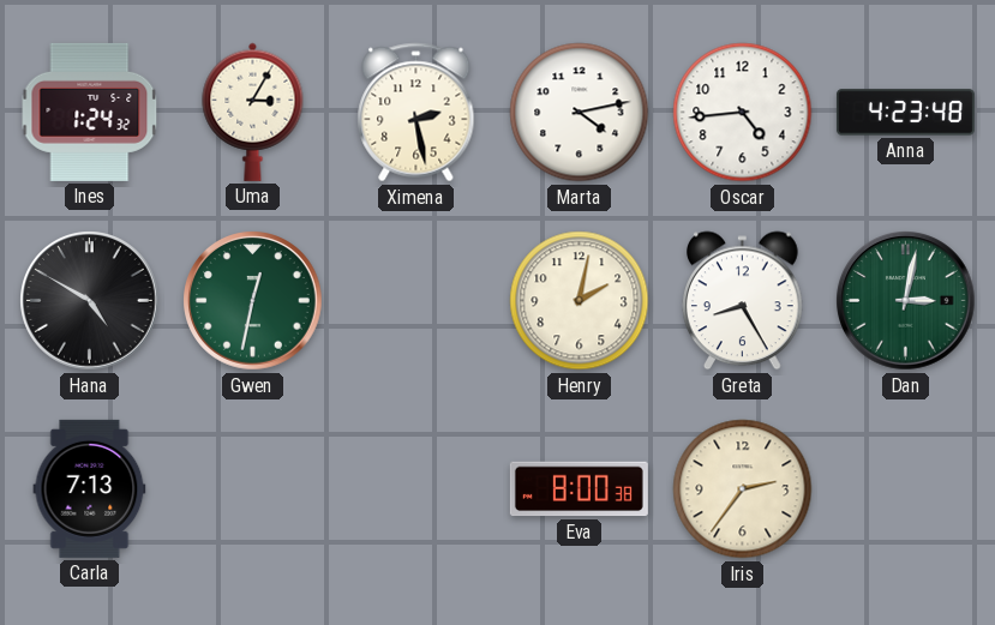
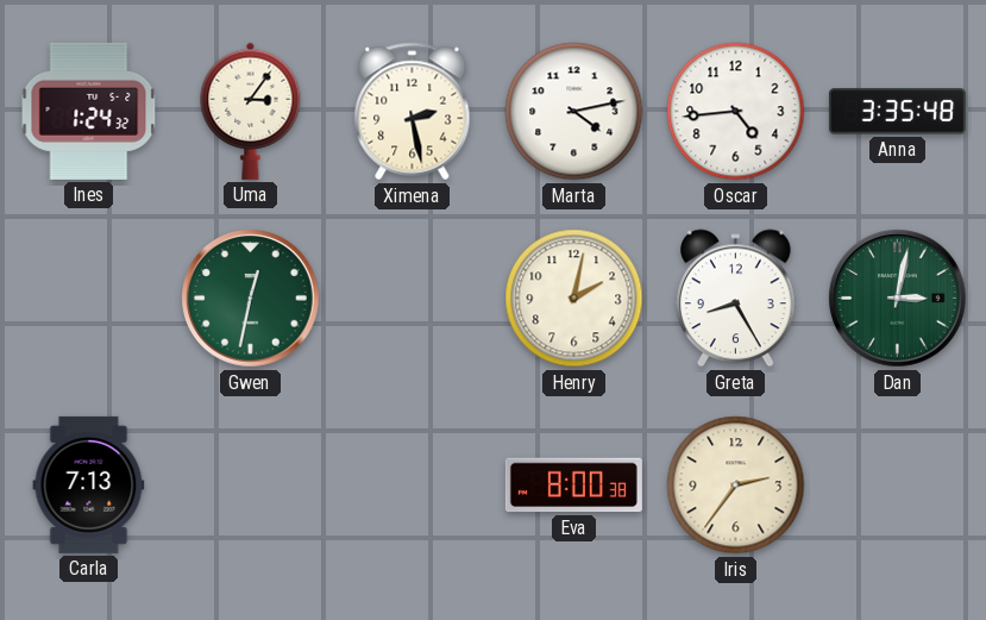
Uma: 3:05 -> 3:06
Anna: 4:23 -> 3:35
Hana: 4:50 -> none
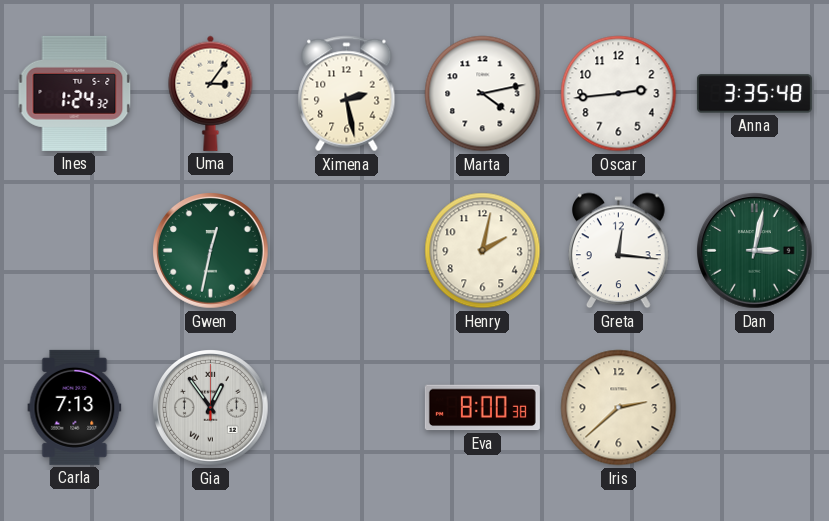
Oscar: 4:44 -> 2:44
Greta: 8:25 -> 12:16
Gia: none -> 12:54
Iris: 2:36 -> 2:38
